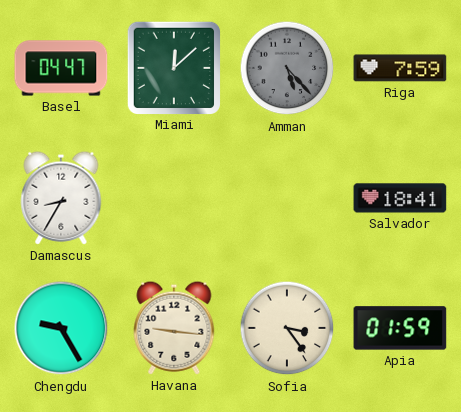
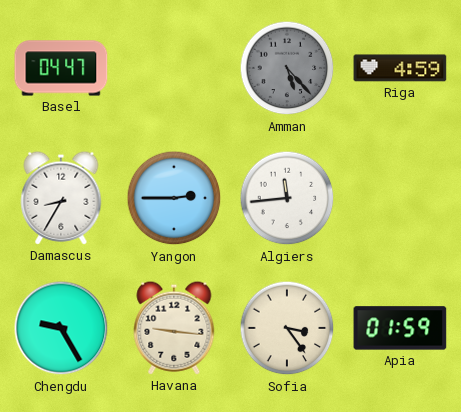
Miami: 12:08 -> none
Riga: 7:59 -> 4:59
Yangon: none -> 2:45
Algiers: none -> 11:44
Salvador: 18:41 -> none
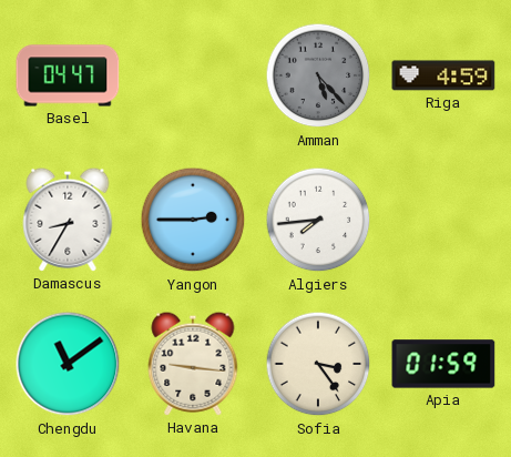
Algiers: 11:44 -> 7:44
Chengdu: 9:25 -> 11:09
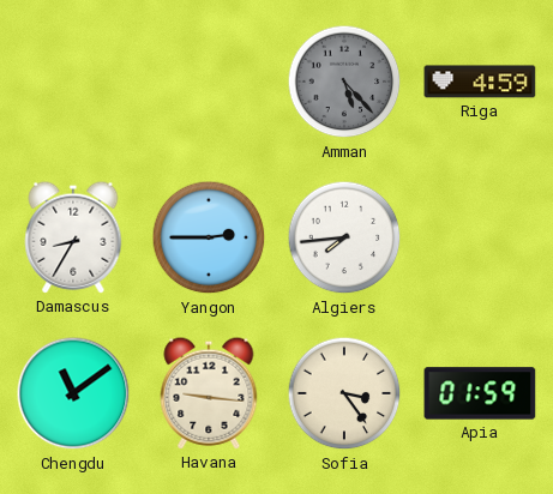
Basel: 04:47 -> none
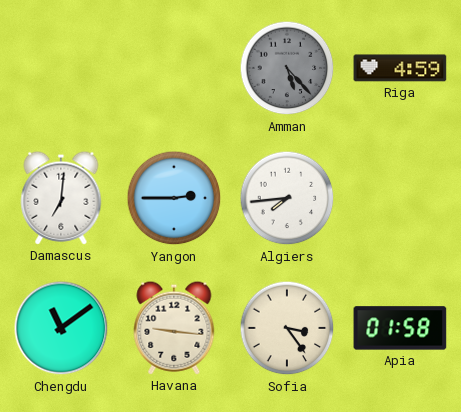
Damascus: 8:35 -> 7:01
Apia: 01:59 -> 01:58
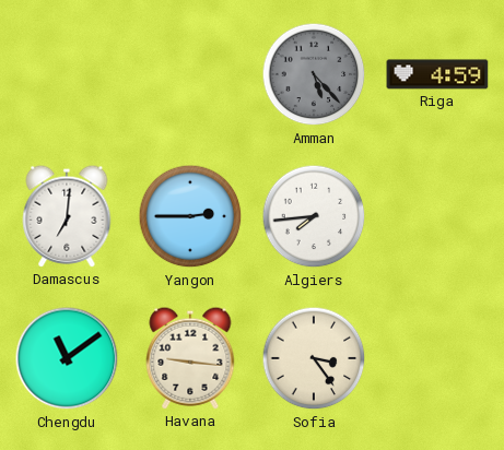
Apia: 01:58 -> none
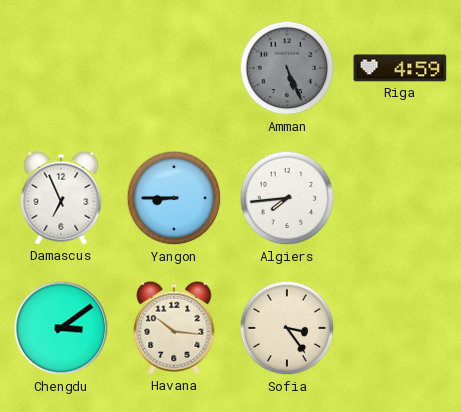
Amman: 5:23 -> 5:26
Damascus: 7:01 -> 6:56
Yangon: 2:45 -> 8:45
Chengdu: 11:09 -> 3:09
Havana: 9:16 -> 10:16
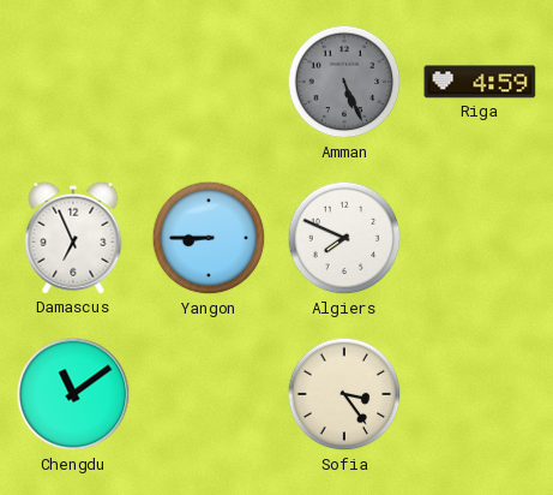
Algiers: 7:44 -> 7:49
Chengdu: 3:09 -> 11:09
Havana: 10:16 -> none
